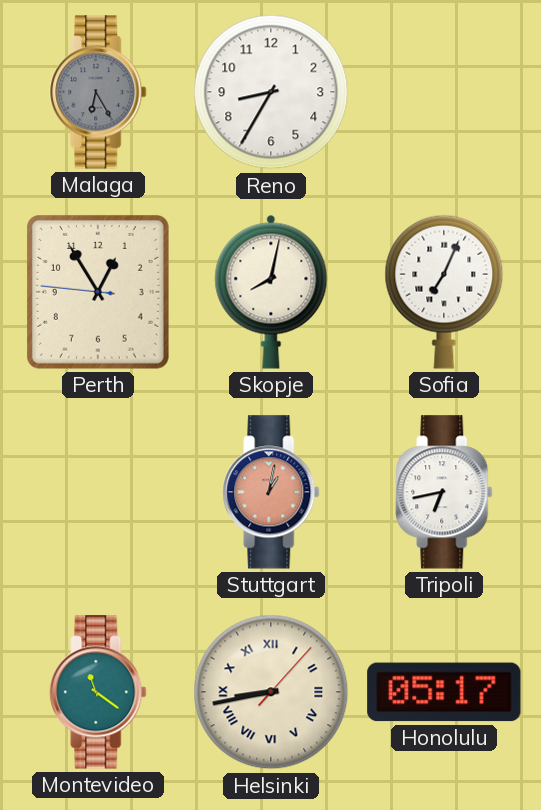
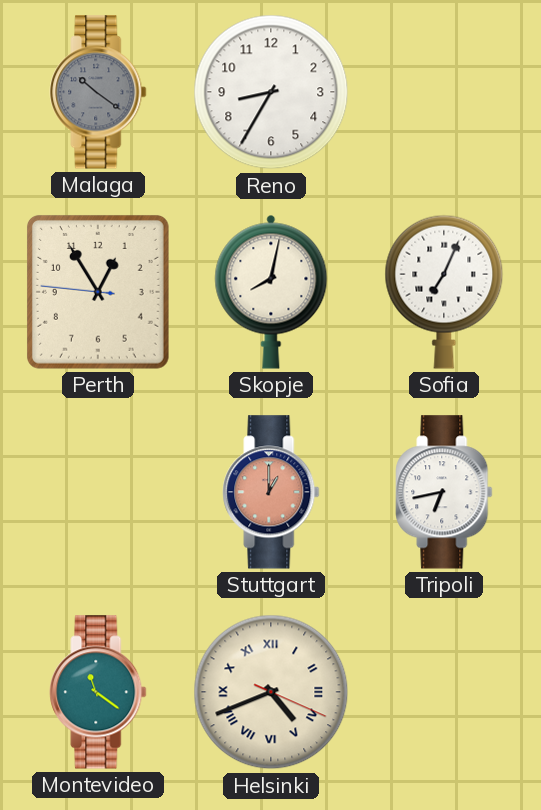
Malaga: 6:25 -> 10:21
Stuttgart: 1:02 -> 1:00
Helsinki: 8:43 -> 4:41
Honolulu: 05:17 -> none
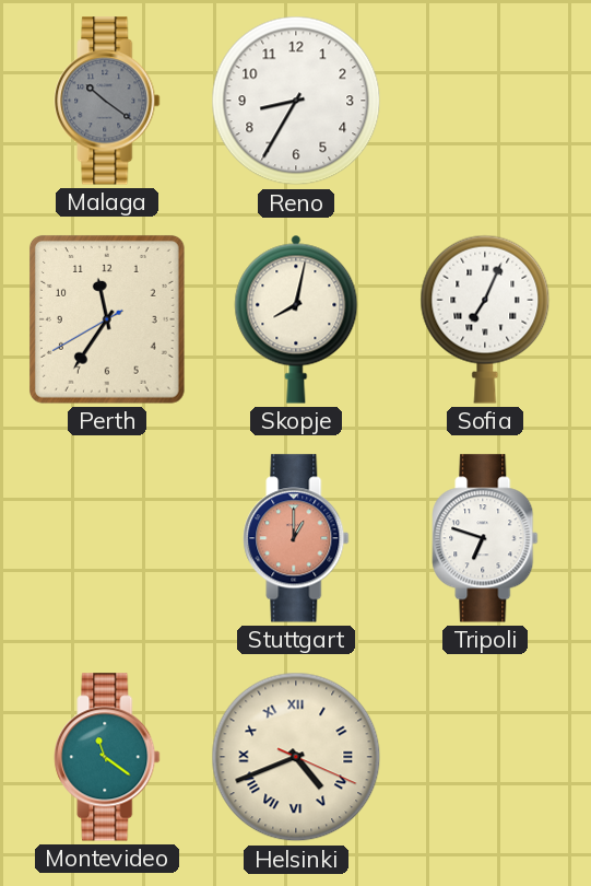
Perth: 12:54 -> 11:35
Tripoli: 6:43 -> 6:48
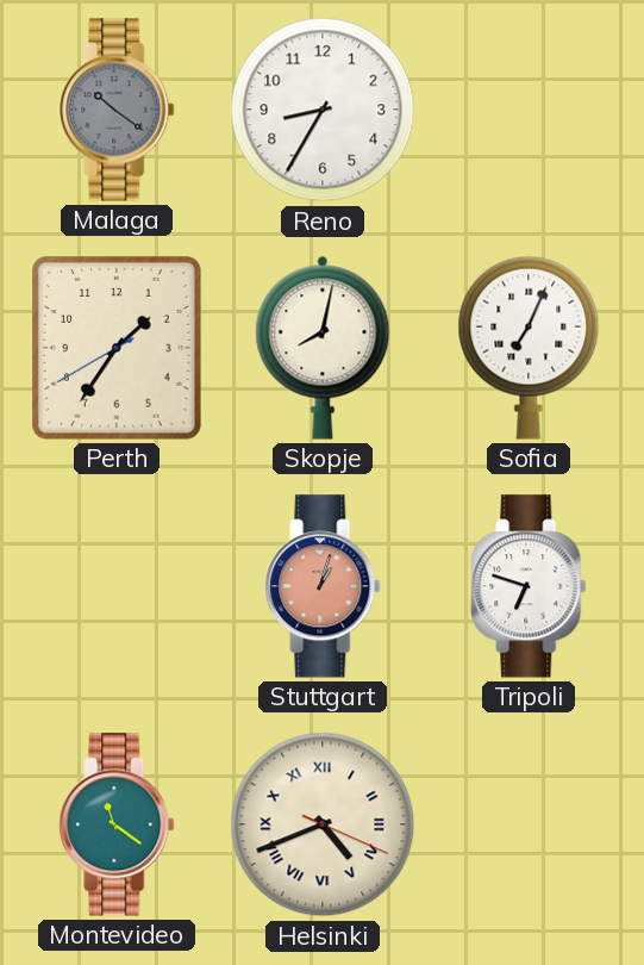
Perth: 11:35 -> 1:35
Stuttgart: 1:00 -> 1:03
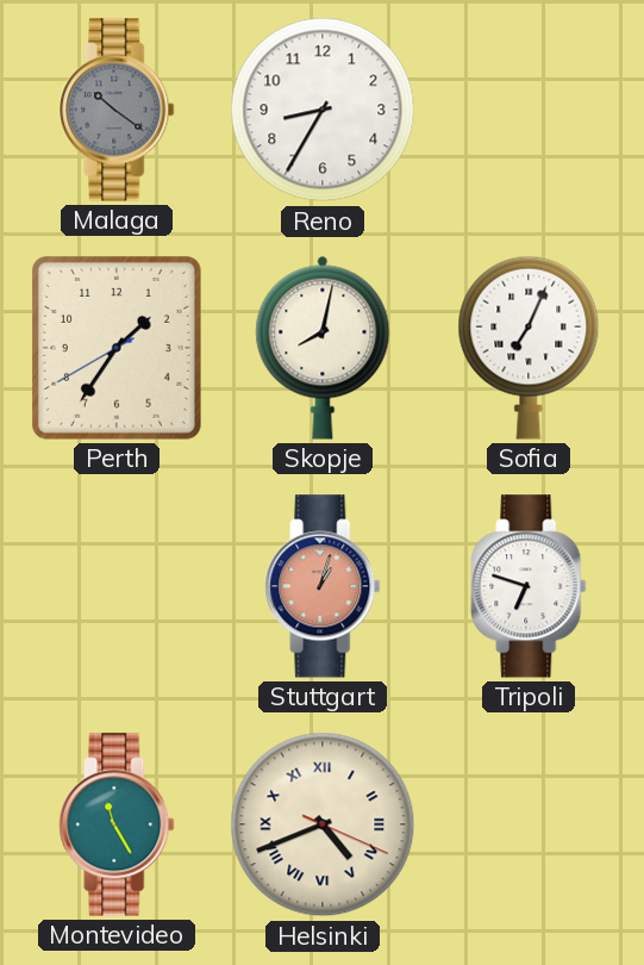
Montevideo: 11:21 -> 11:25
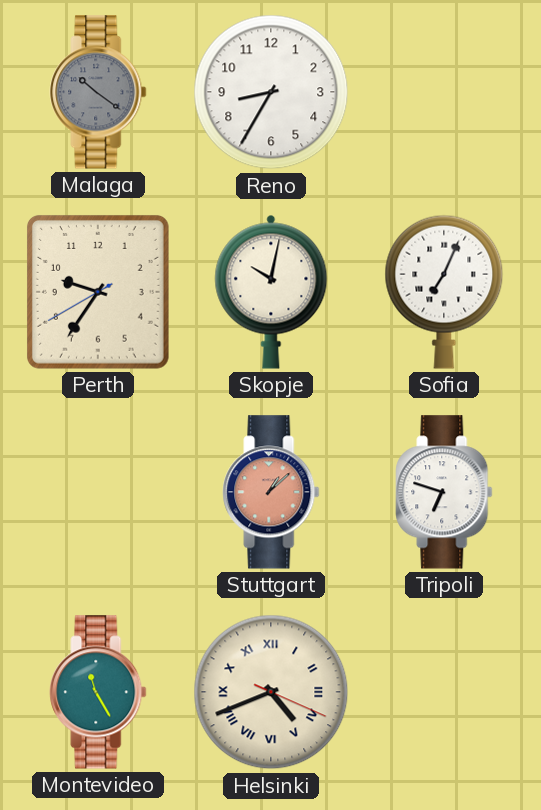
Perth: 1:35 -> 9:35
Skopje: 8:02 -> 10:02
Stuttgart: 1:03 -> 1:08
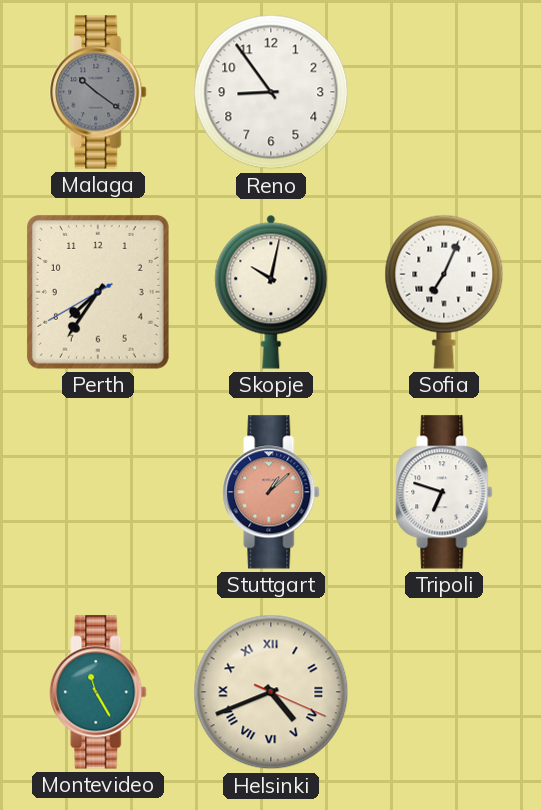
Reno: 8:35 -> 8:54
Perth: 9:35 -> 7:35
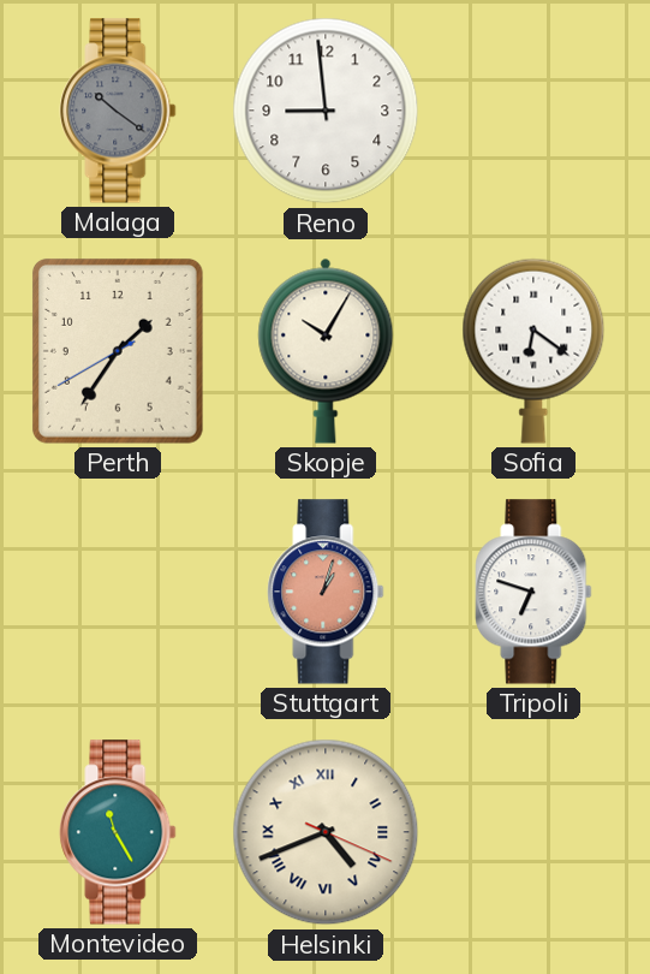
Reno: 8:54 -> 8:59
Perth: 7:35 -> 1:35
Skopje: 10:02 -> 10:05
Sofia: 7:04 -> 6:21
Stuttgart: 1:08 -> 1:03
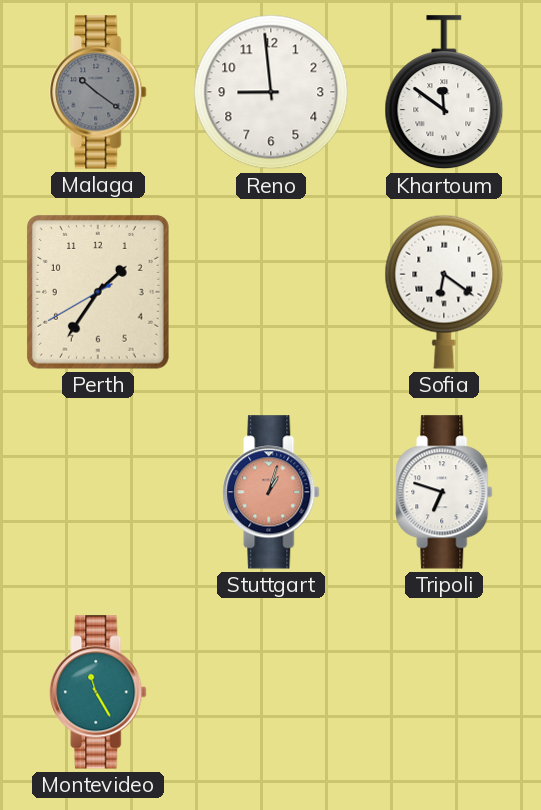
Khartoum: none -> 11:51
Skopje: 10:05 -> none
Helsinki: 4:41 -> none
